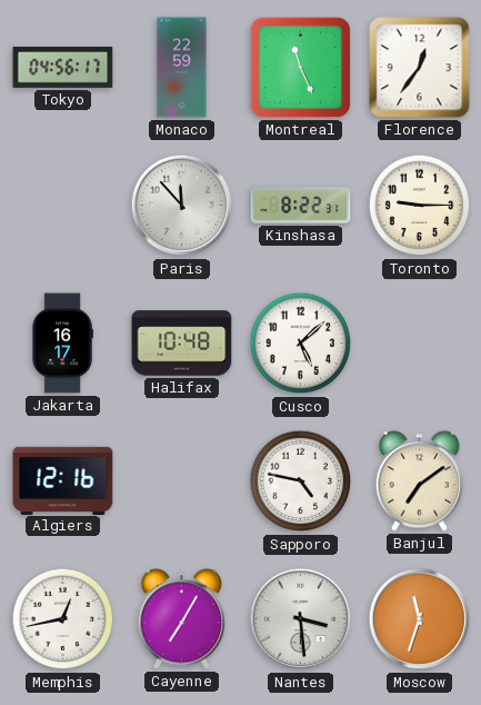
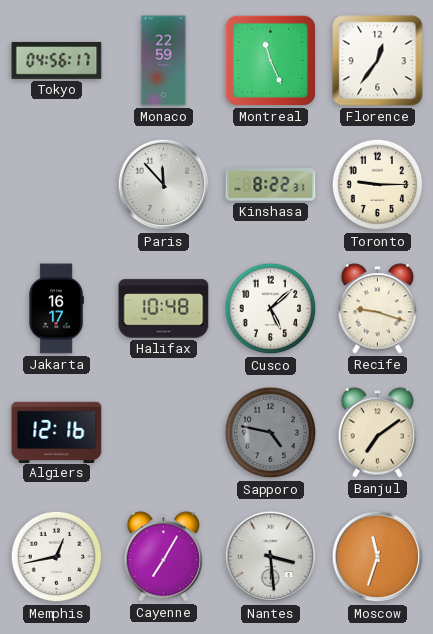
Recife: none -> 9:18
Sapporo dial: white -> grey
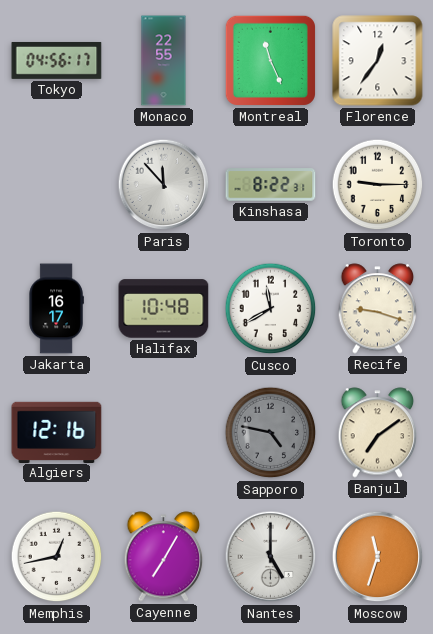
Monaco: 22:59 -> 22:55
Cusco: 5:08 -> 11:40
Nantes: 3:29 -> 5:00
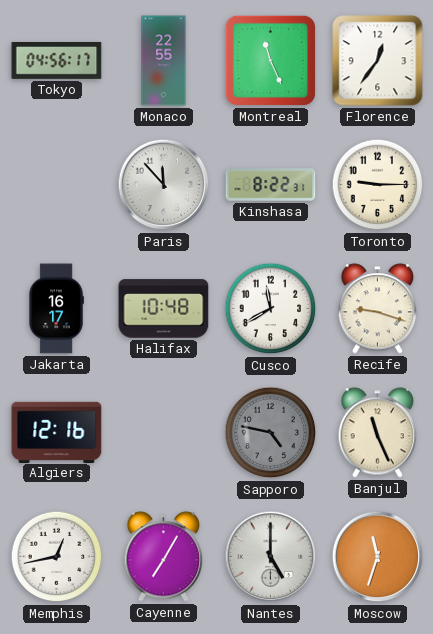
Banjul: 7:09 -> 11:26
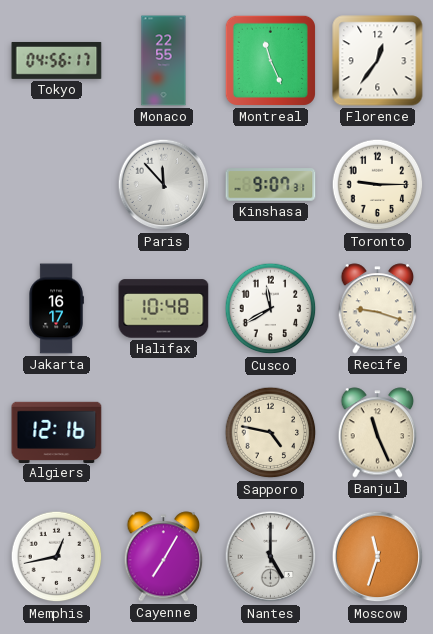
Kinshasa: 8:22 -> 9:07
Sapporo dial: grey -> cream
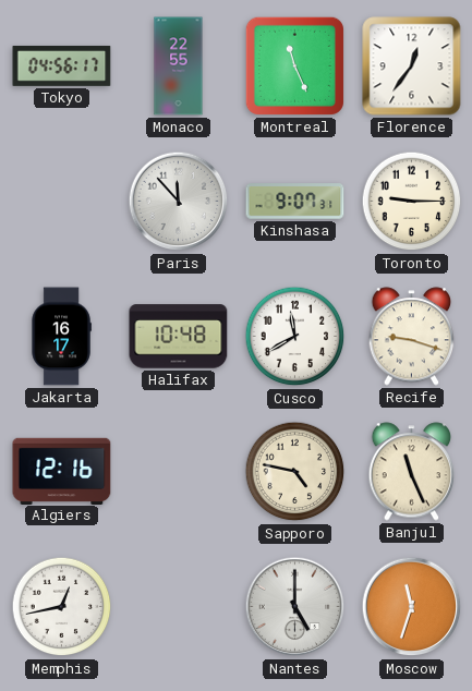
Cayenne: 7:05 -> none
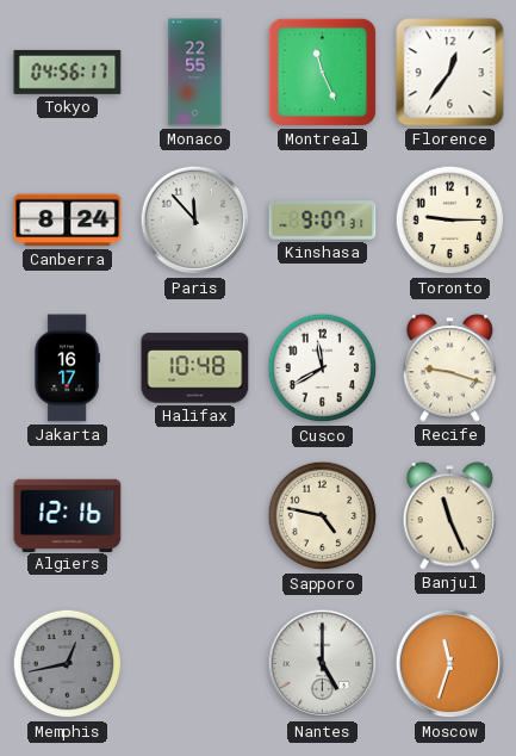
Canberra: none -> 8:24
Memphis dial: white -> grey
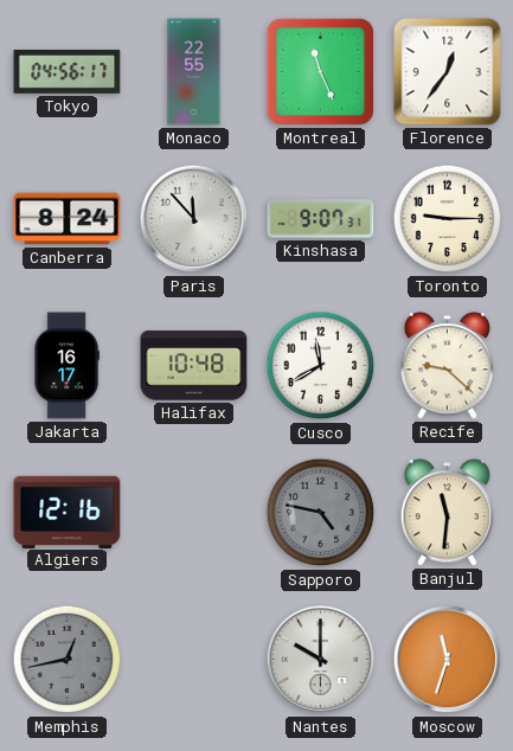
Recife: 9:18 -> 9:22
Sapporo dial: cream -> grey
Banjul: 11:26 -> 11:31
Nantes: 5:00 -> 10:00
